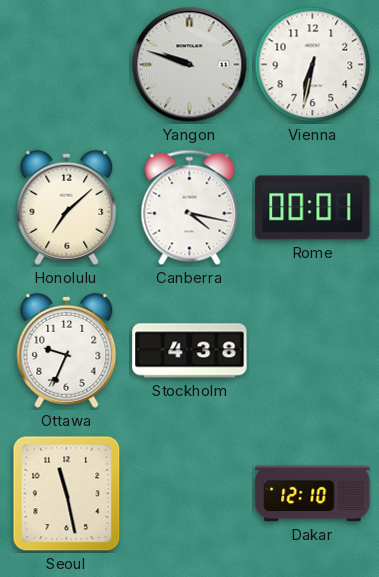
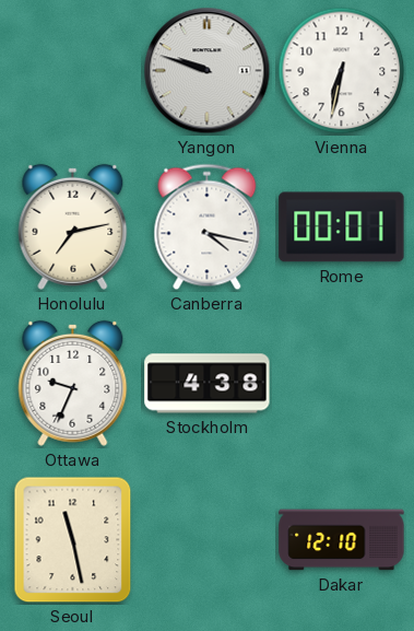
Honolulu: 7:08 -> 7:13
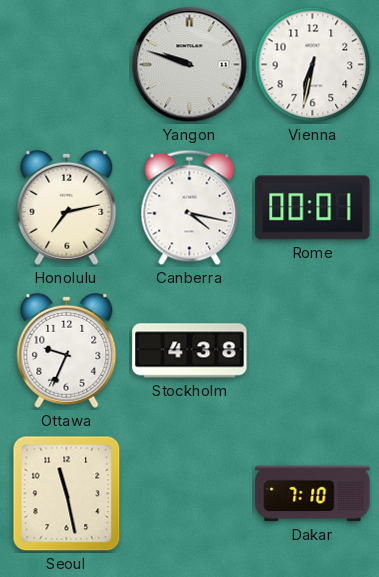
Dakar: 12:10 -> 7:10
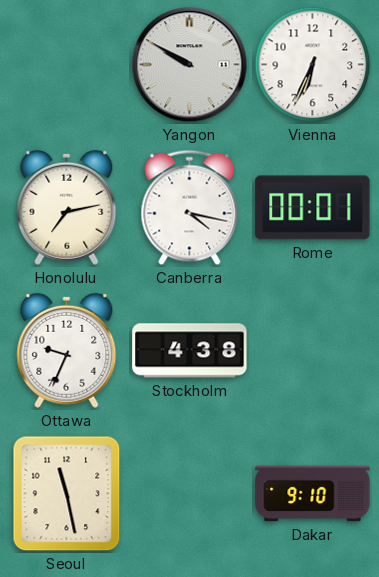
Yangon: 9:48 -> 9:50
Vienna: 6:32 -> 6:34
Dakar: 7:10 -> 9:10
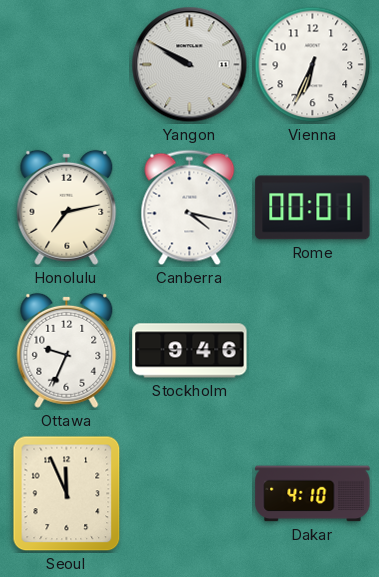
Stockholm: 4:38 -> 9:46
Seoul: 11:28 -> 11:56
Dakar: 9:10 -> 4:10
